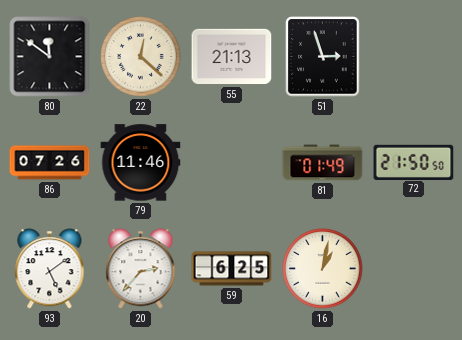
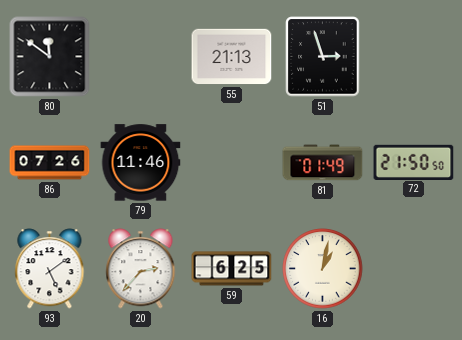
22: 12:22 -> none
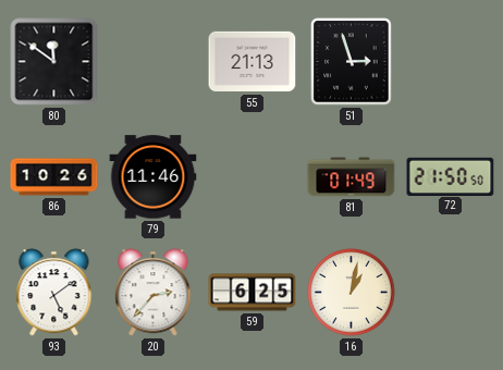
86: 07:26 -> 10:26
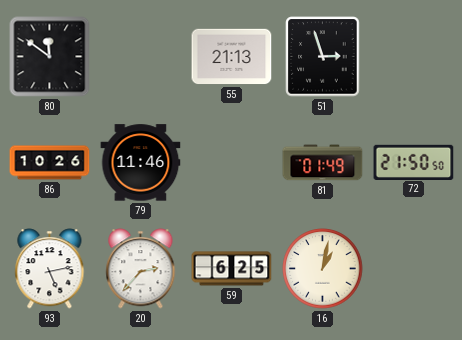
93: 5:09 -> 5:13
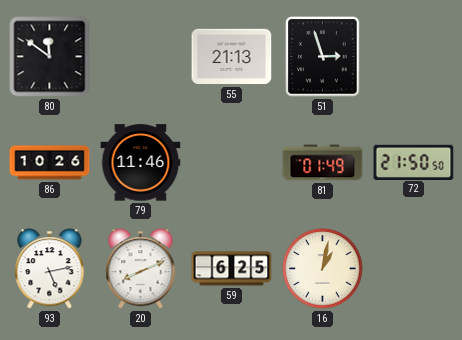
20: 2:37 -> 8:11
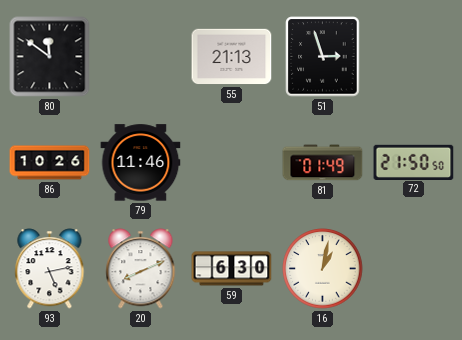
59: 6:25 -> 6:30
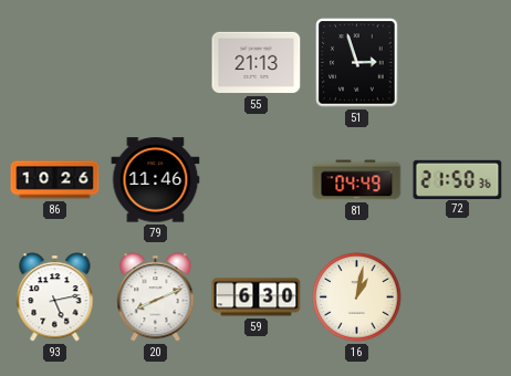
80: 11:51 -> none
81: 01:49 -> 04:49
72: 21:50:50 -> 21:50:36
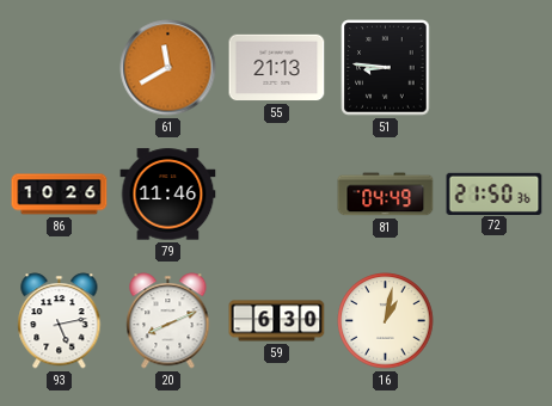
61: none -> 11:40
51: 2:57 -> 8:46
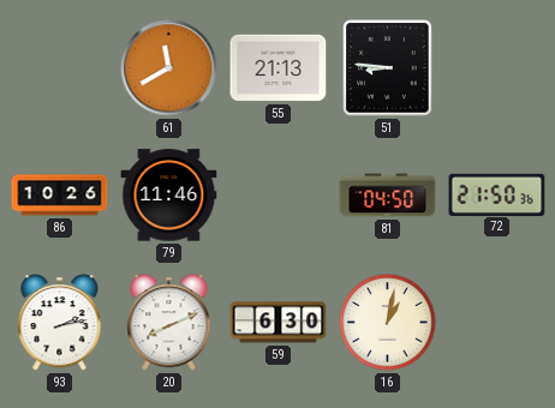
81: 04:49 -> 04:50
93: 5:13 -> 2:13
